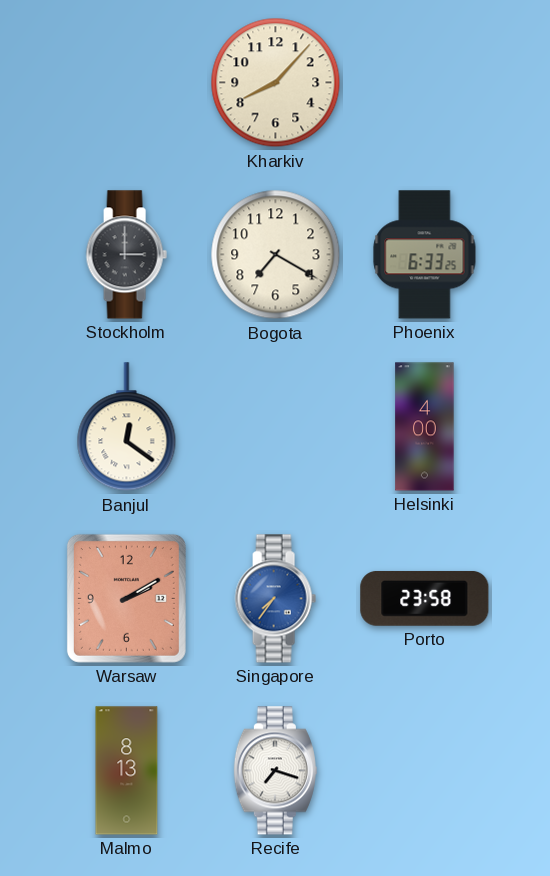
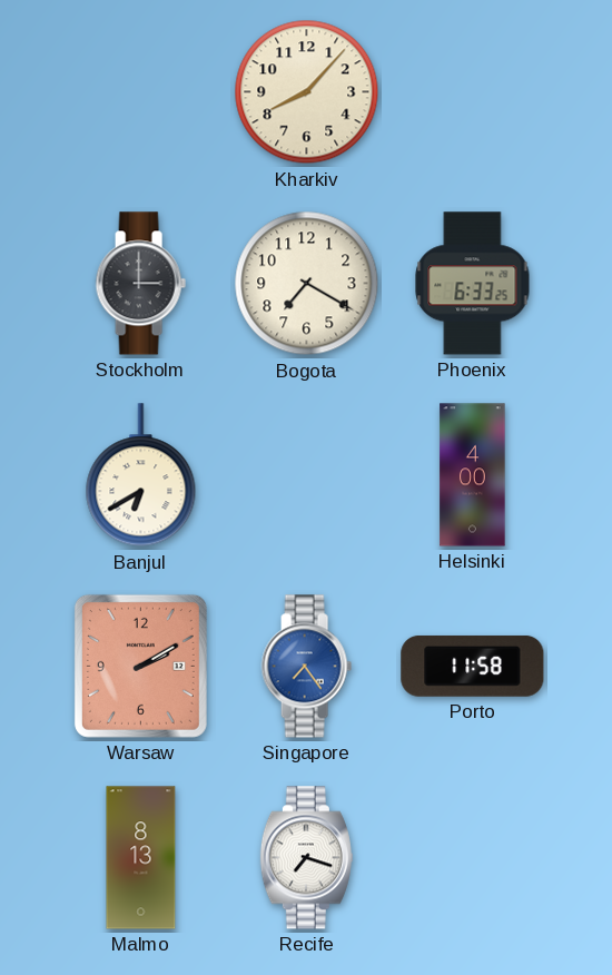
Banjul: 12:21 -> 6:40
Singapore: 7:36 -> 7:24
Porto: 23:58 -> 11:58
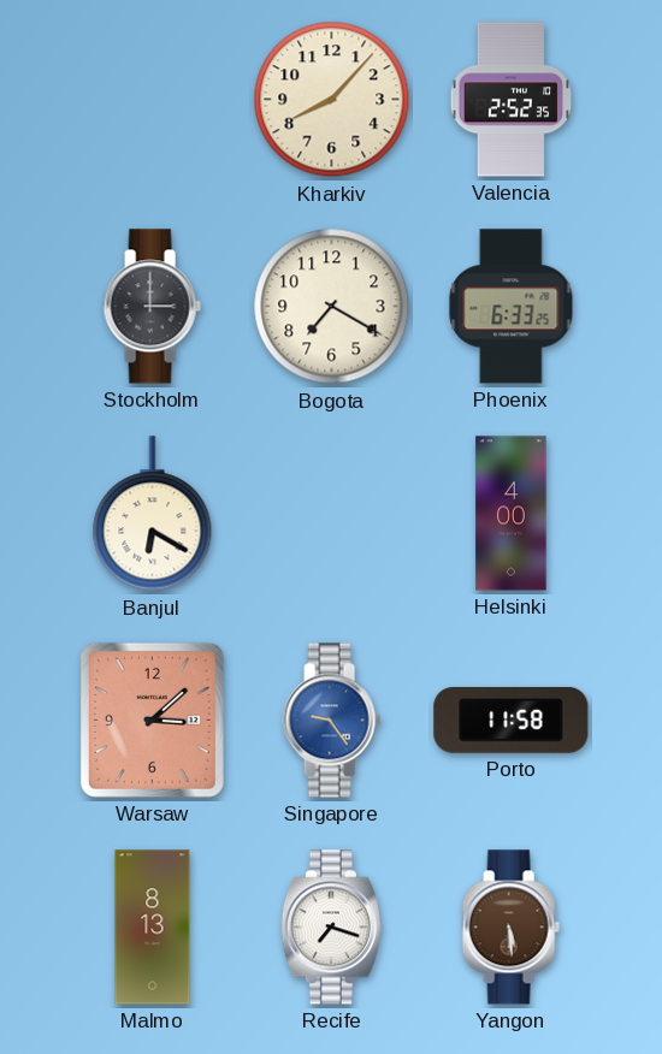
Valencia: none -> 2:52
Banjul: 6:40 -> 6:20
Warsaw: 2:10 -> 3:08
Singapore: 7:24 -> 9:24
Yangon: none -> 5:29
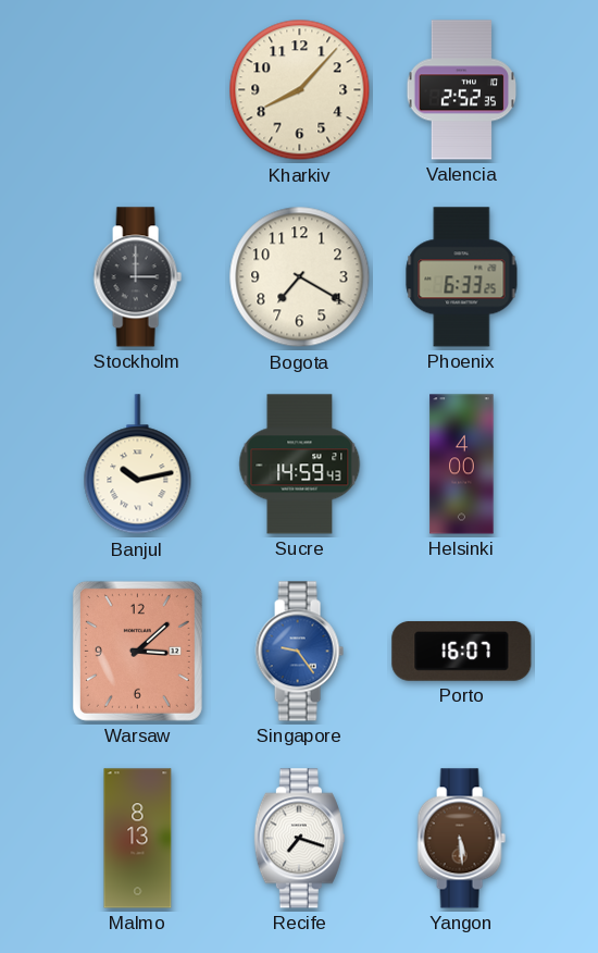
Banjul: 6:20 -> 10:13
Sucre: none -> 14:59
Porto: 11:58 -> 16:07
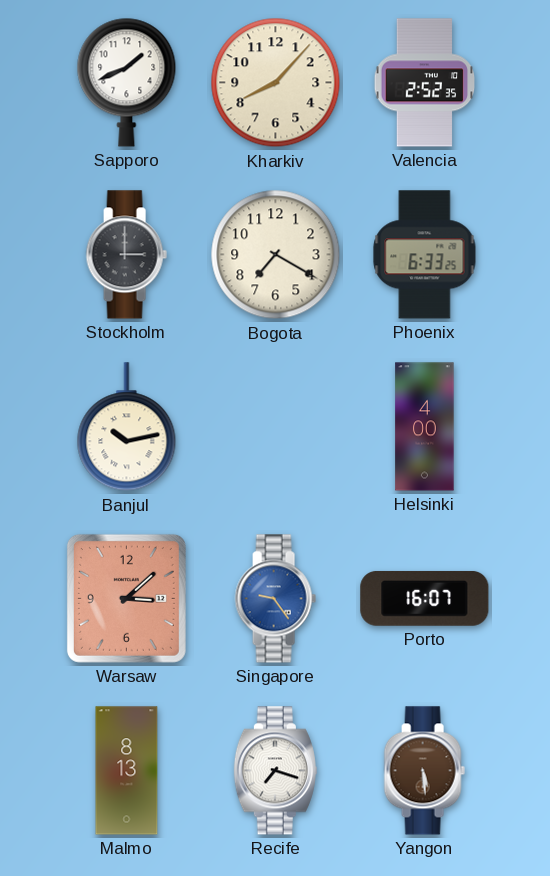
Sapporo: none -> 1:41
Sucre: 14:59 -> none
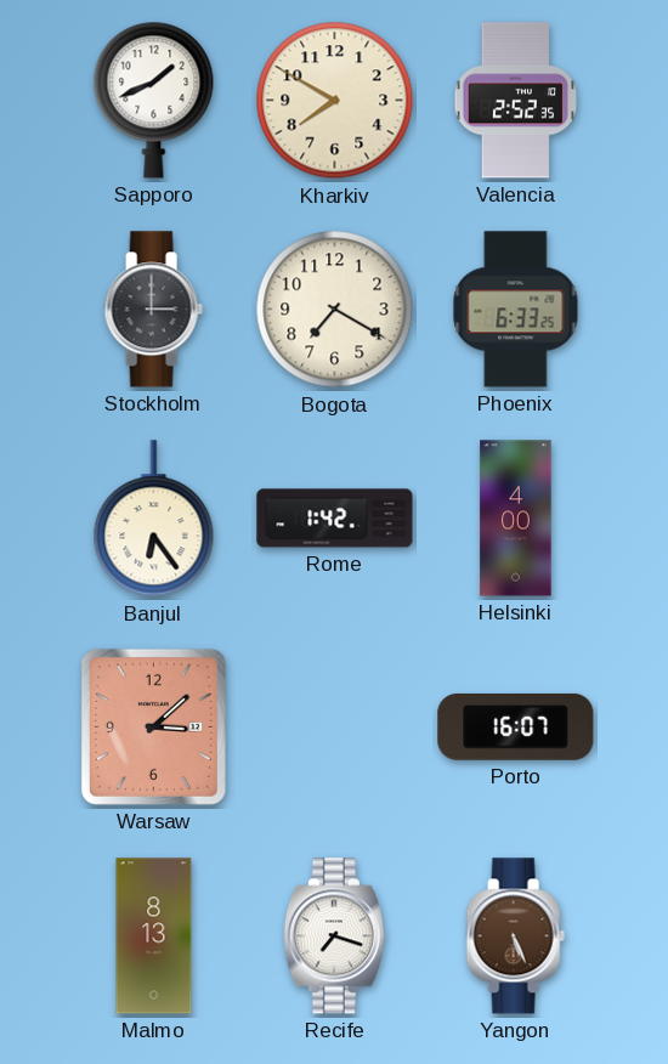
Kharkiv: 8:07 -> 7:50
Banjul: 10:13 -> 6:24
Rome: none -> 1:42
Singapore: 9:24 -> none
Yangon: 5:29 -> 5:26
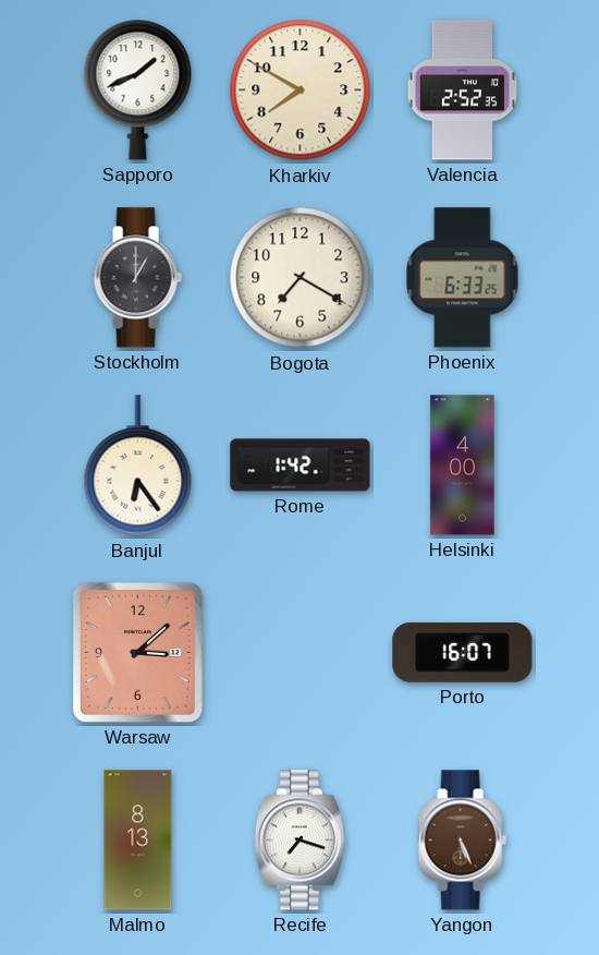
Stockholm: 3:00 -> 1:00
